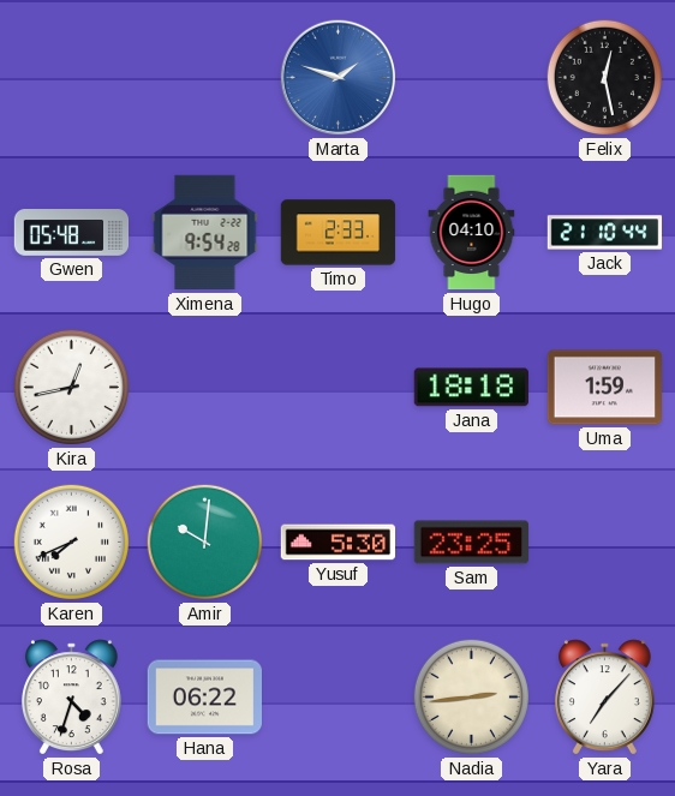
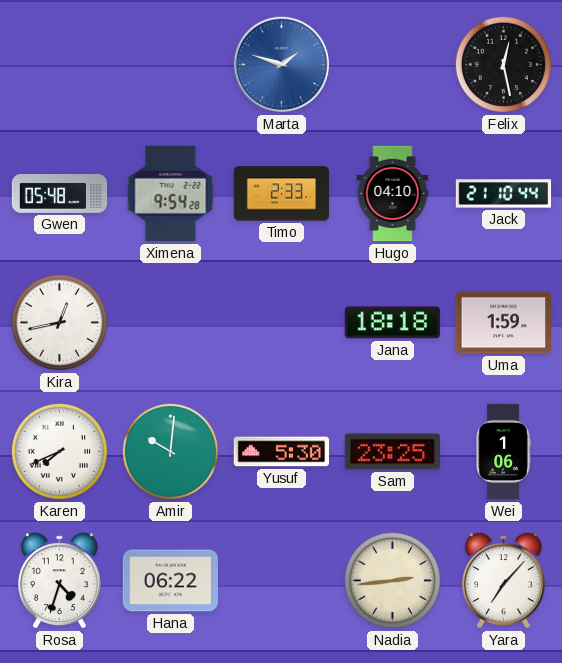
Wei: none -> 1:06
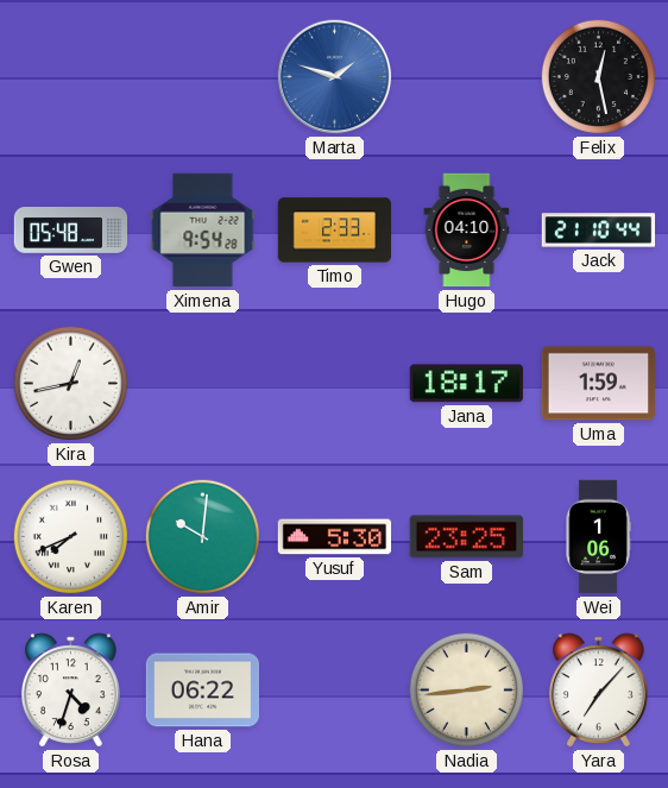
Jana: 18:18 -> 18:17
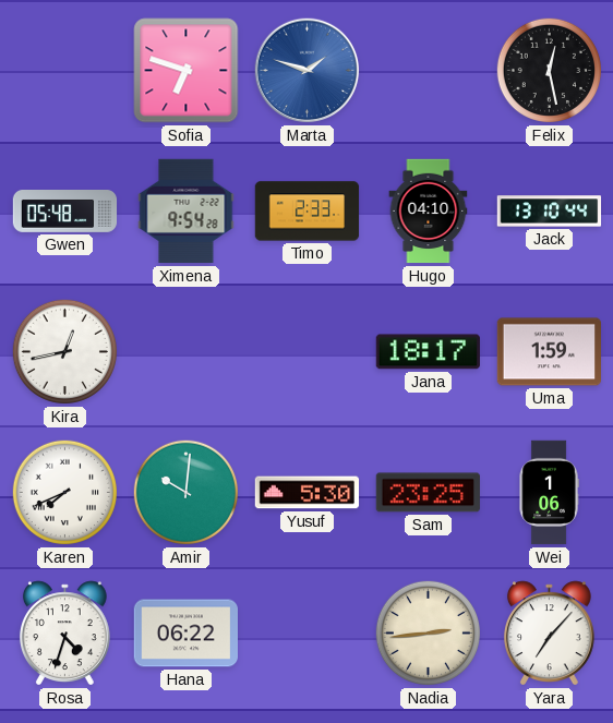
Sofia: none -> 6:48
Jack: 21:10 -> 13:10
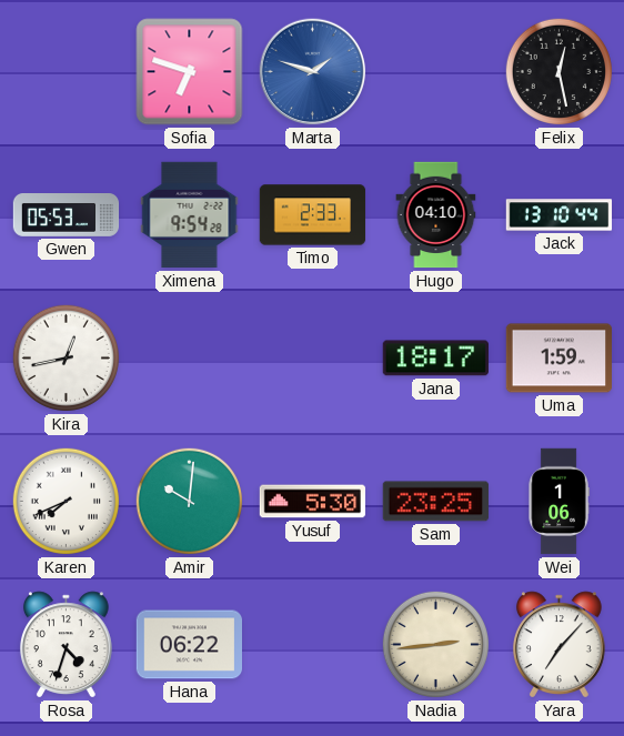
Gwen: 05:48 -> 05:53
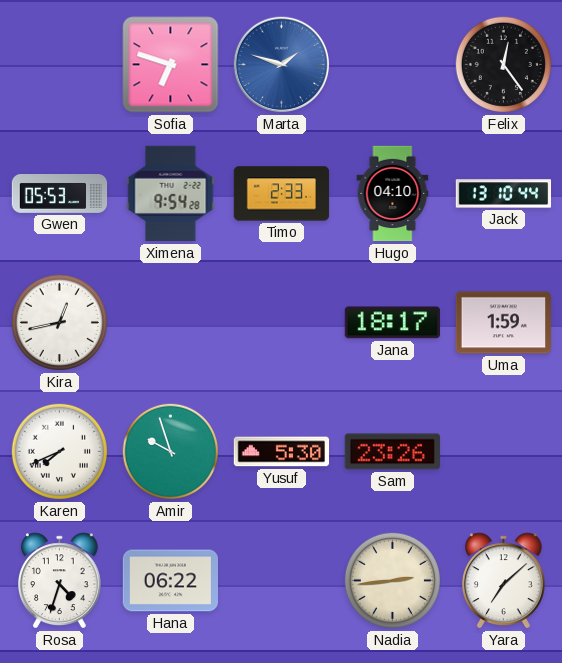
Felix: 12:28 -> 12:24
Amir: 10:01 -> 9:57
Sam: 23:25 -> 23:26
Wei: 1:06 -> none
Yara: 7:07 -> 7:08
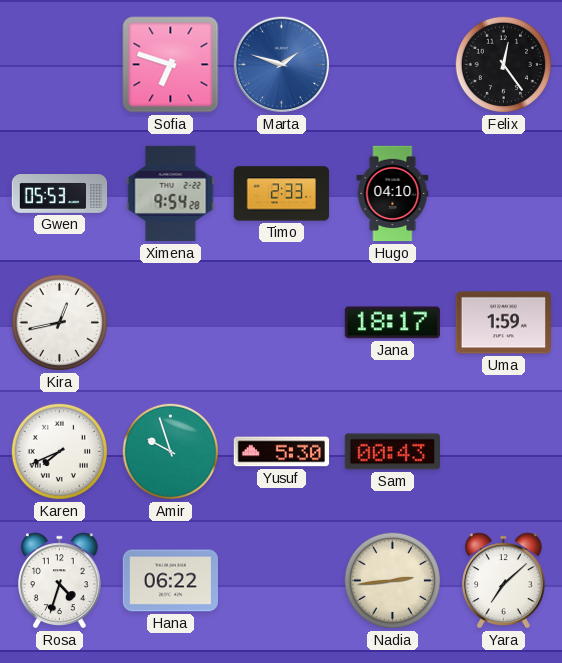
Jack: 13:10 -> none
Sam: 23:26 -> 00:43
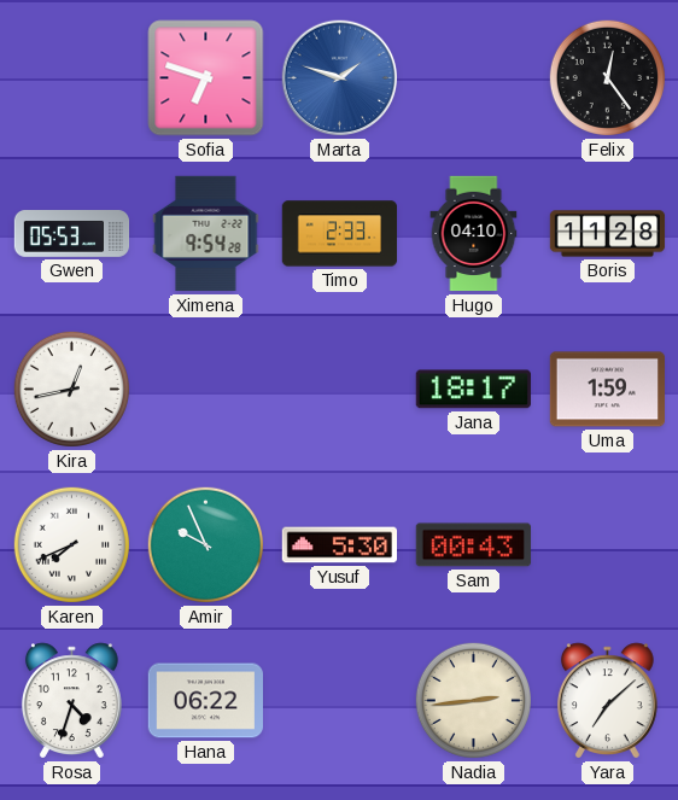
Boris: none -> 11:28
Amir: 9:57 -> 9:56
